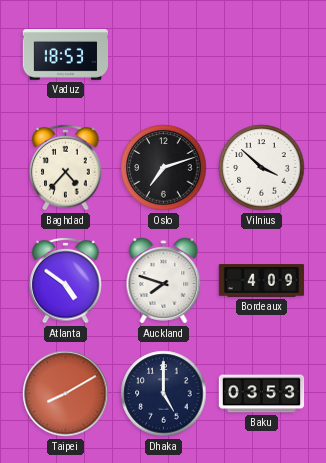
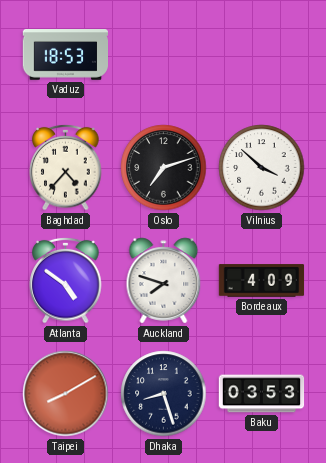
Dhaka: 5:00 -> 8:27
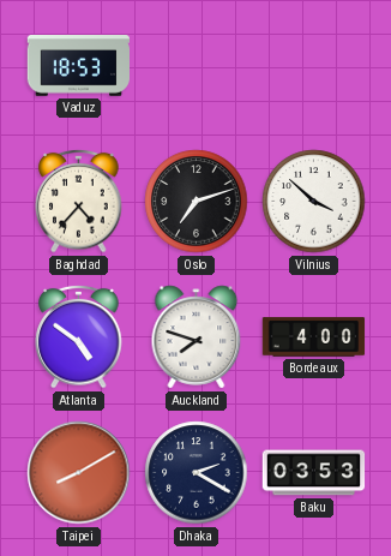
Bordeaux: 4:09 -> 4:00
Dhaka: 8:27 -> 2:20
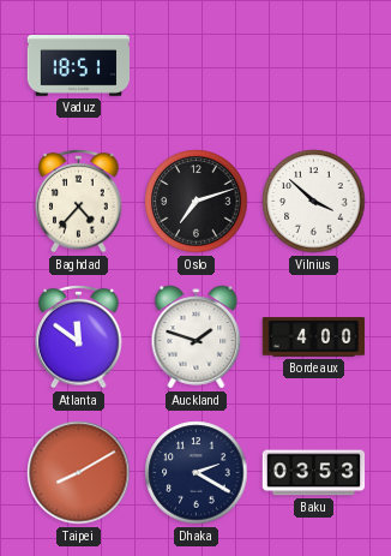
Vaduz: 18:53 -> 18:51
Atlanta: 4:51 -> 11:51
Auckland: 7:48 -> 1:48
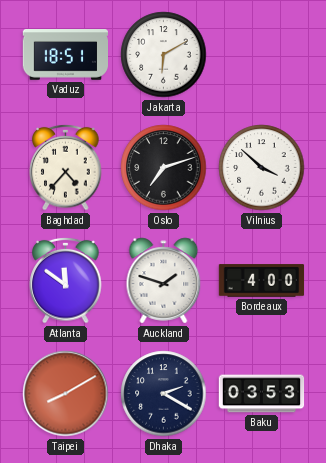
Jakarta: none -> 6:10
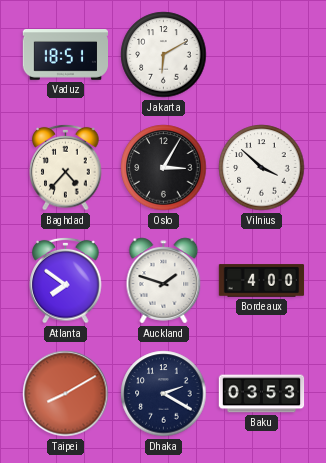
Oslo: 7:12 -> 3:05
Atlanta: 11:51 -> 7:51
